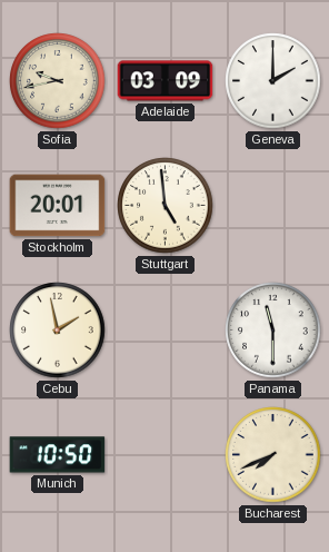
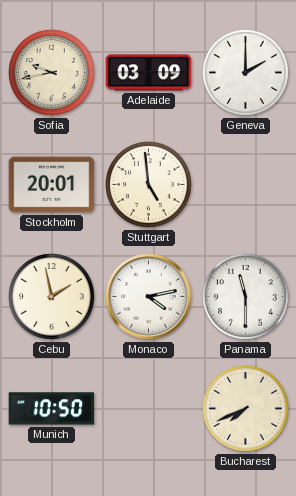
Monaco: none -> 4:13
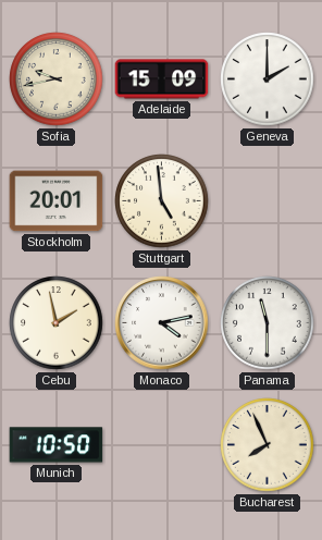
Adelaide: 03:09 -> 15:09
Bucharest: 7:41 -> 7:56
